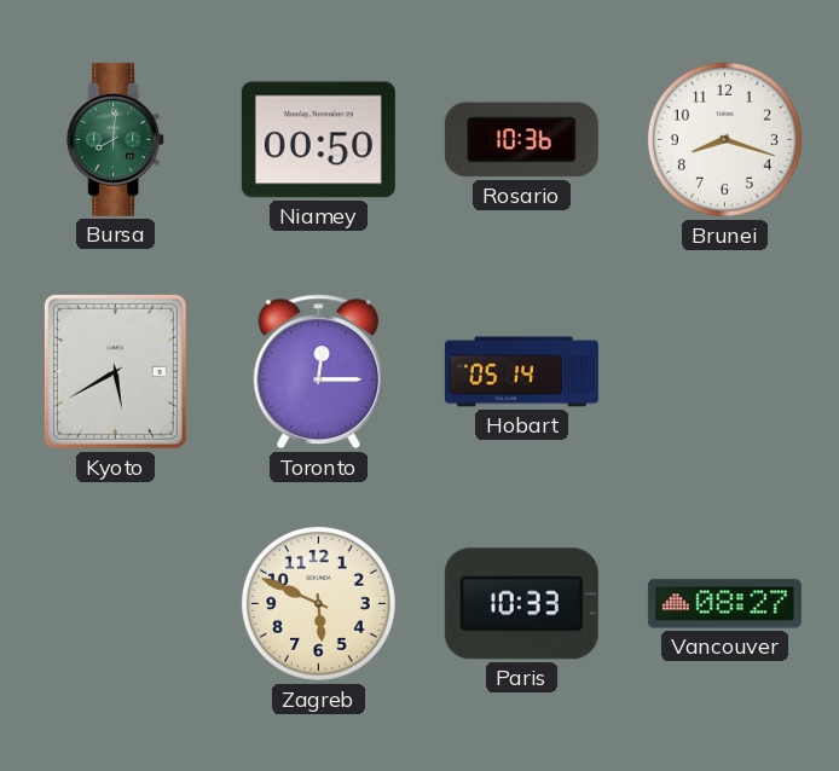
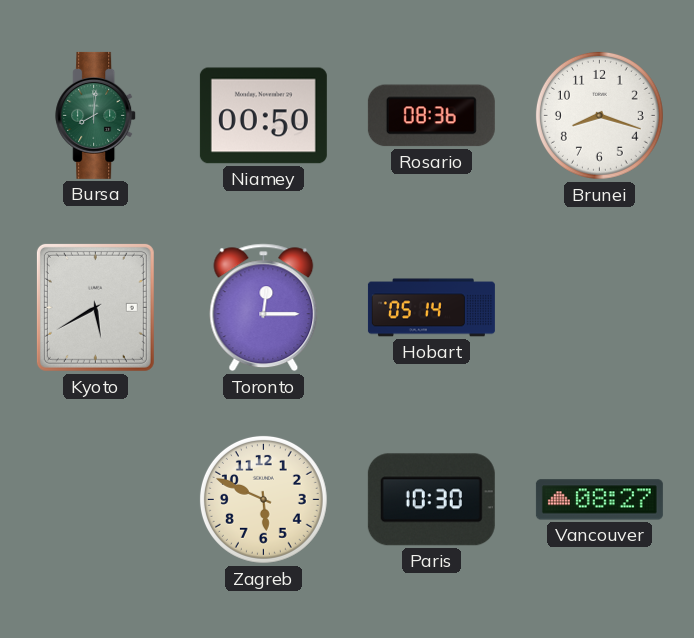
Rosario: 10:36 -> 08:36
Paris: 10:33 -> 10:30
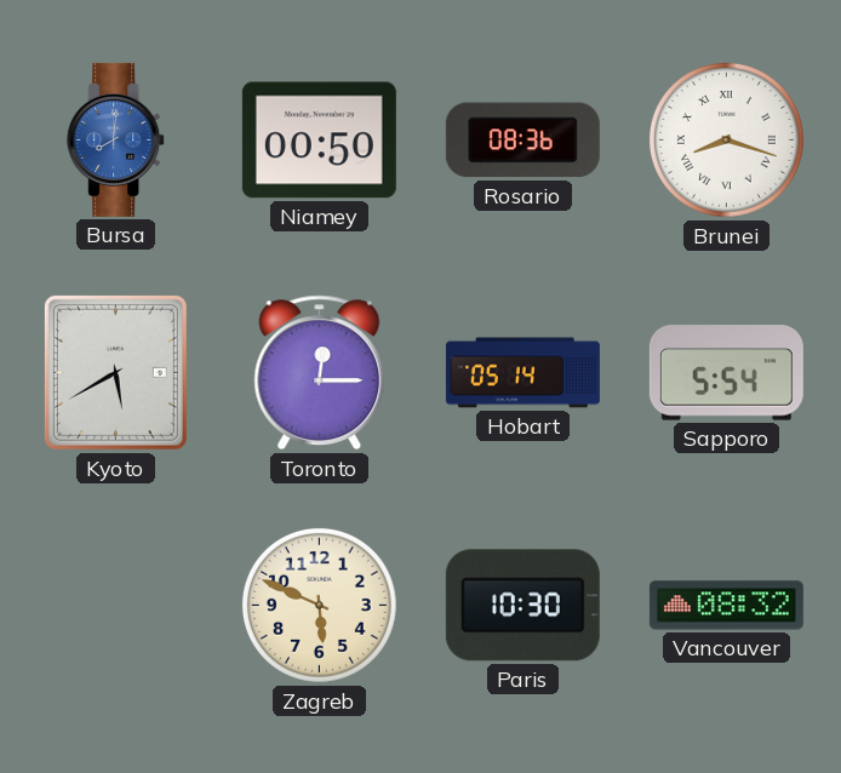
Bursa dial: green -> blue
Brunei numerals: Arabic -> Roman
Sapporo: none -> 5:54
Vancouver: 08:27 -> 08:32
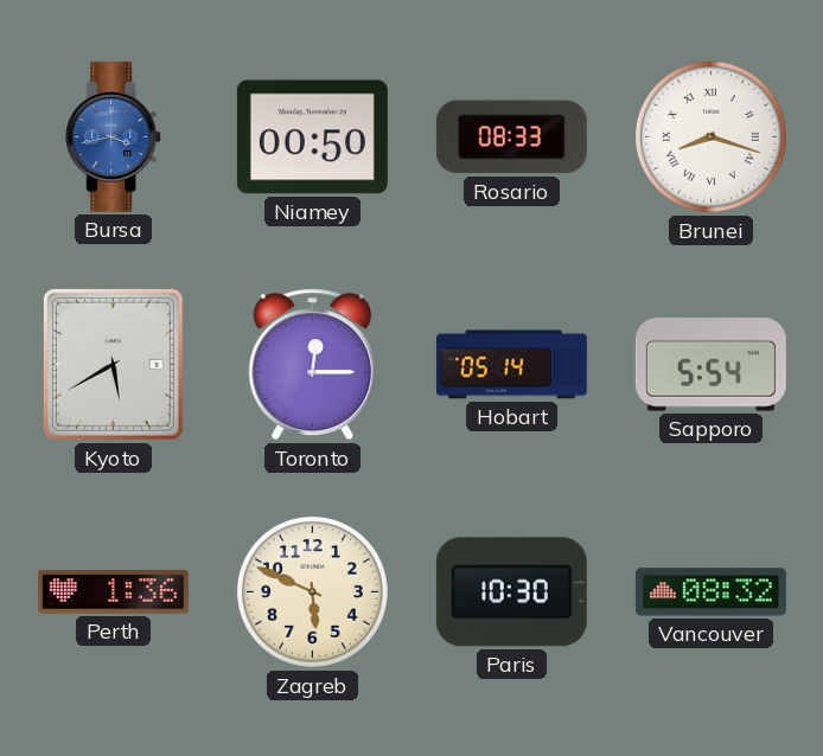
Bursa: 8:01 -> 3:43
Rosario: 08:36 -> 08:33
Perth: none -> 1:36
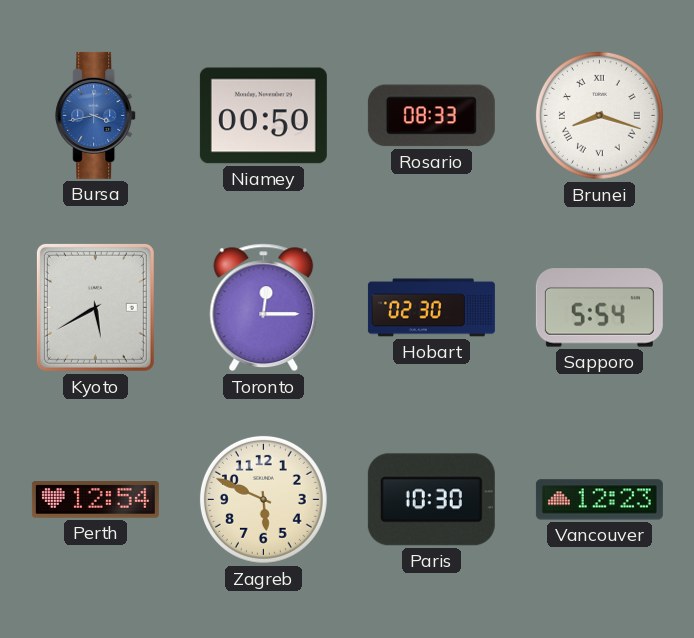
Hobart: 05:14 -> 02:30
Perth: 1:36 -> 12:54
Vancouver: 08:32 -> 12:23
